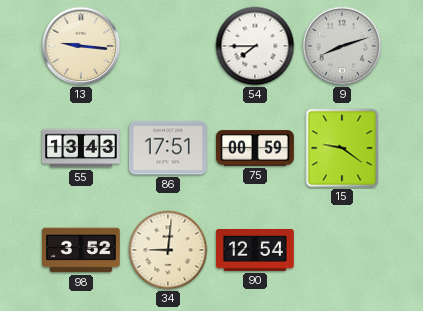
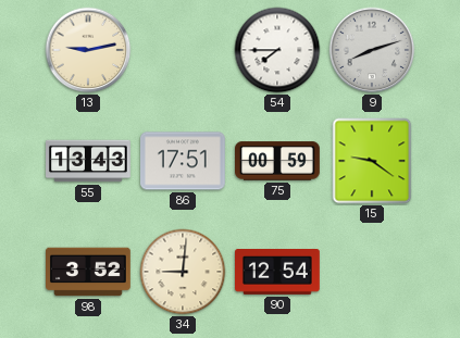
13: 9:16 -> 9:13
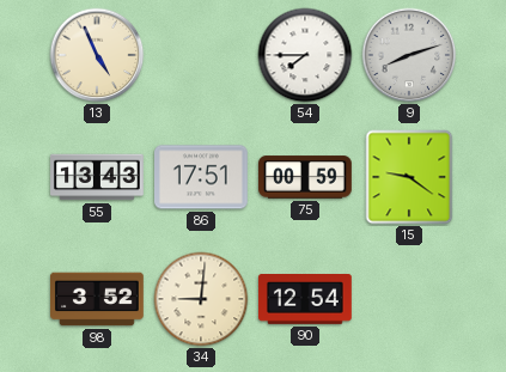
13: 9:13 -> 4:56
